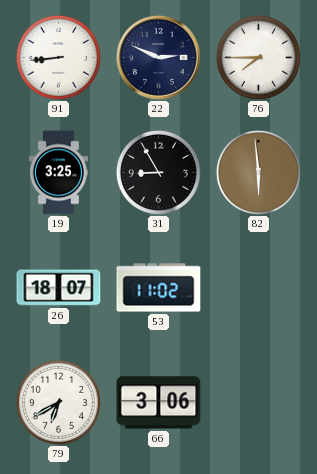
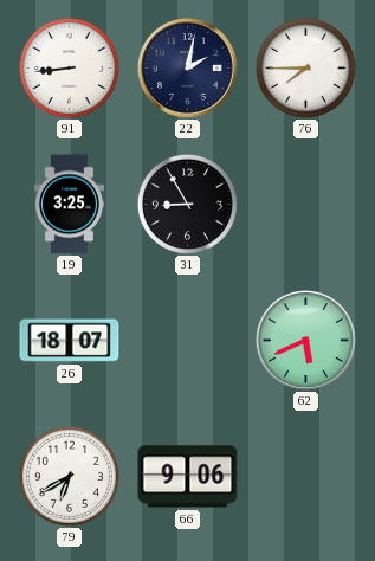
22: 2:49 -> 2:02
82: 5:59 -> none
53: 11:02 -> none
62: none -> 5:41
66: 3:06 -> 9:06
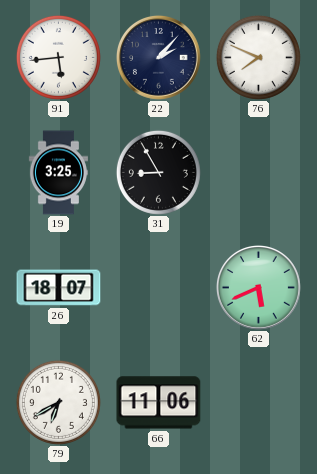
91: 8:44 -> 5:44
22: 2:02 -> 2:07
76: 7:45 -> 7:49
66: 9:06 -> 11:06
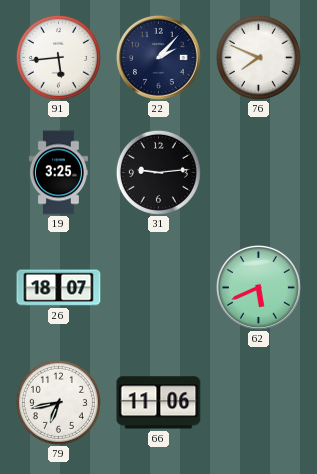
31: 8:55 -> 9:14
79: 6:40 -> 6:43
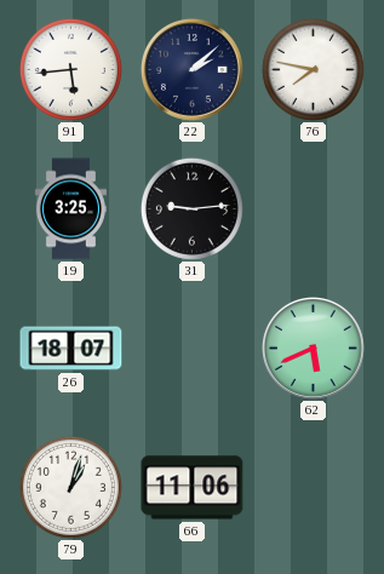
22: 2:07 -> 2:08
76: 7:49 -> 7:47
79: 6:43 -> 1:03
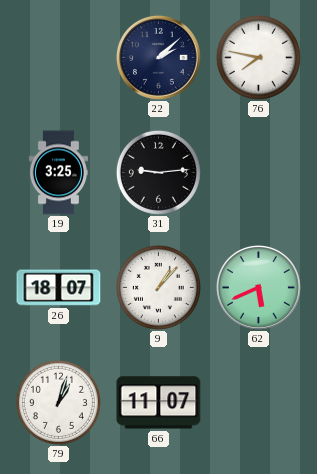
91: 5:44 -> none
9: none -> 1:07
66: 11:06 -> 11:07
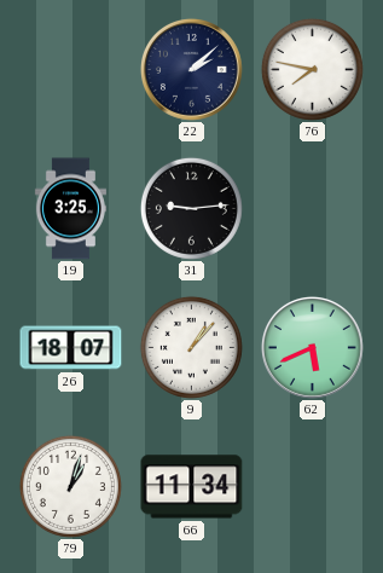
66: 11:07 -> 11:34
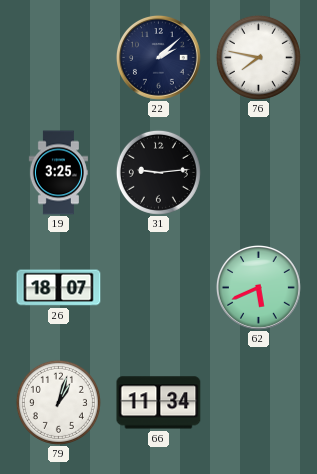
9: 1:07 -> none
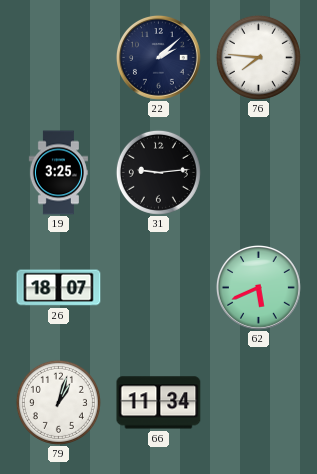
76: 7:47 -> 7:46
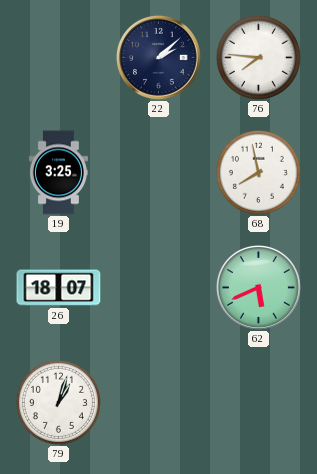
31: 9:14 -> none
68: none -> 7:58
66: 11:34 -> none
